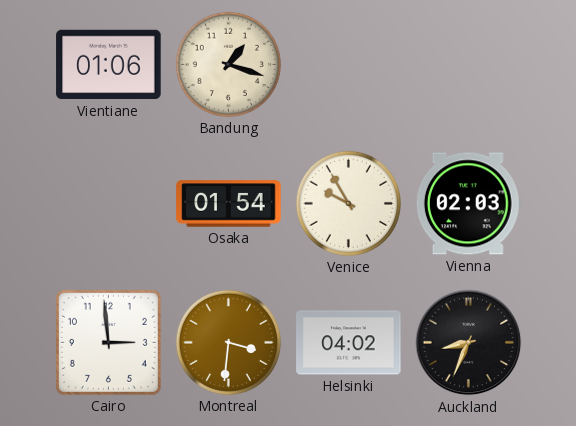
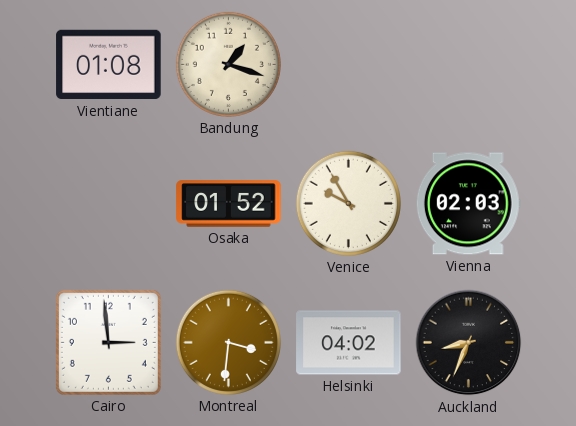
Vientiane: 01:06 -> 01:08
Osaka: 01:54 -> 01:52
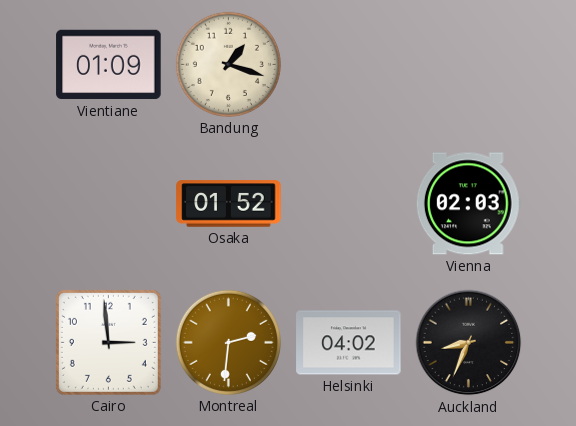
Vientiane: 01:08 -> 01:09
Venice: 9:55 -> none
Montreal: 3:31 -> 2:31
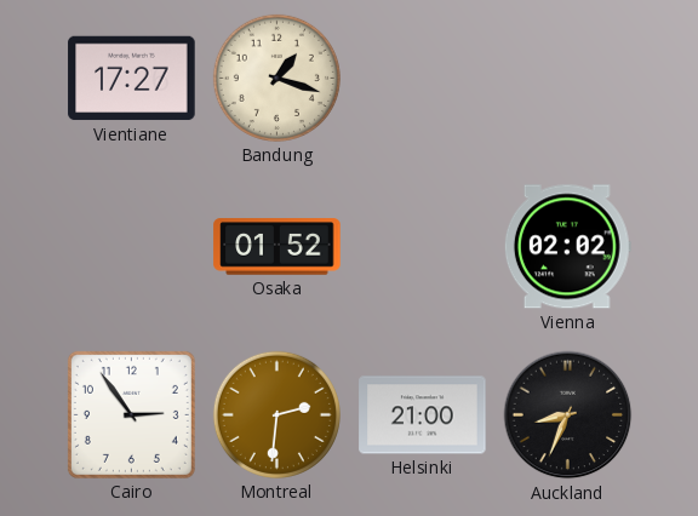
Vientiane: 01:09 -> 17:27
Vienna: 02:03 -> 02:02
Cairo: 2:59 -> 2:54
Helsinki: 04:02 -> 21:00
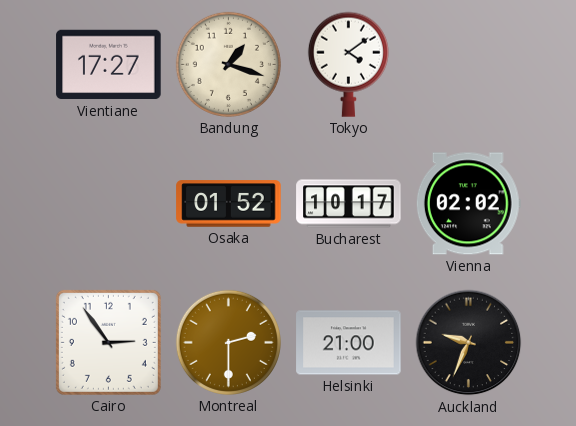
Tokyo: none -> 4:09
Bucharest: none -> 10:17
Montreal: 2:31 -> 2:30
Auckland: 8:34 -> 9:34
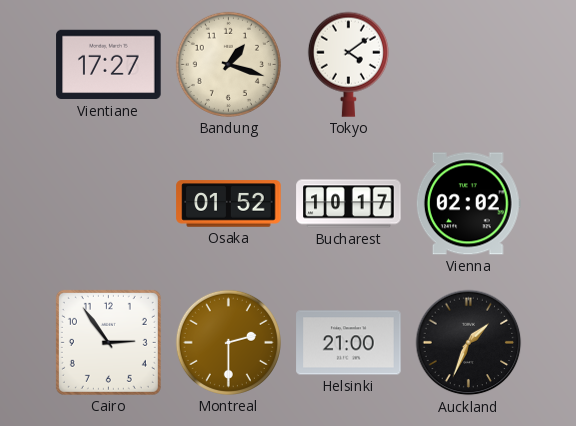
Auckland: 9:34 -> 1:34
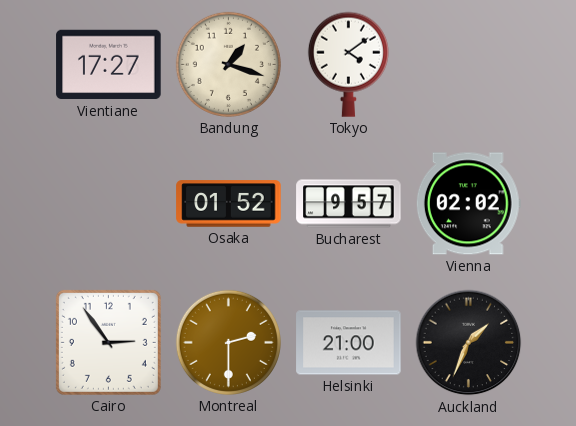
Bucharest: 10:17 -> 9:57
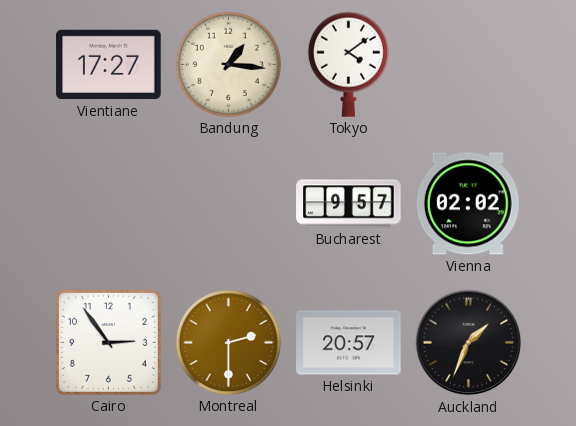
Bandung: 1:18 -> 1:16
Osaka: 01:52 -> none
Helsinki: 21:00 -> 20:57
